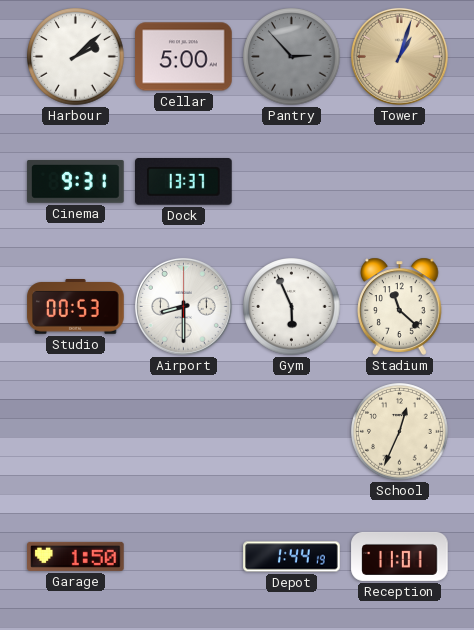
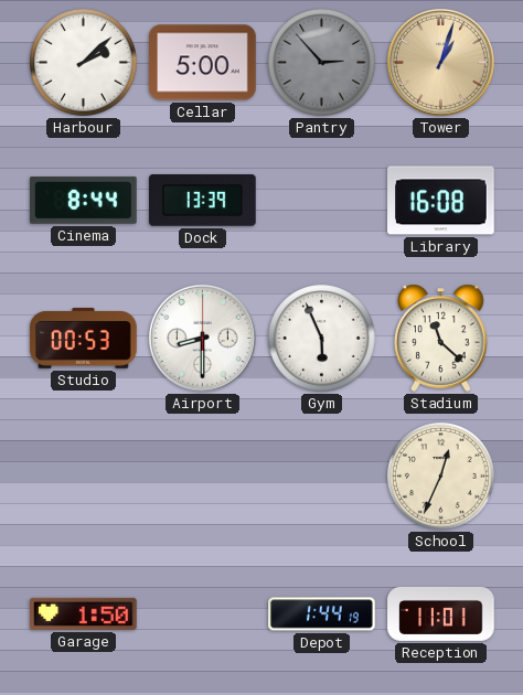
Cinema: 9:31 -> 8:44
Dock: 13:37 -> 13:39
Library: none -> 16:08
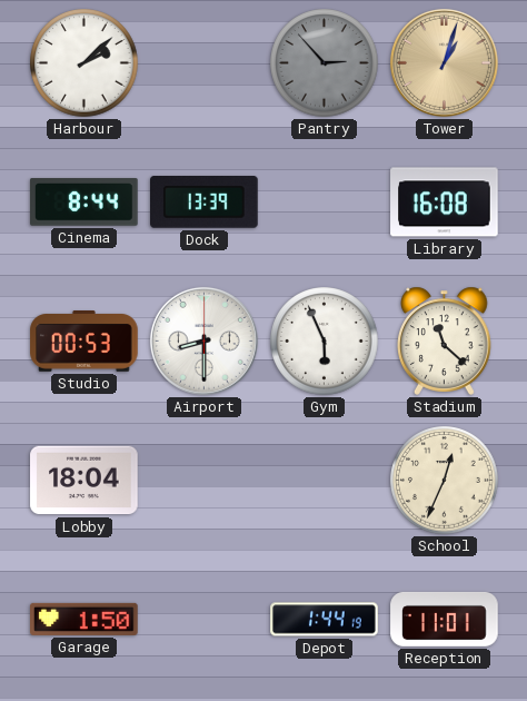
Cellar: 5:00 -> none
Lobby: none -> 18:04
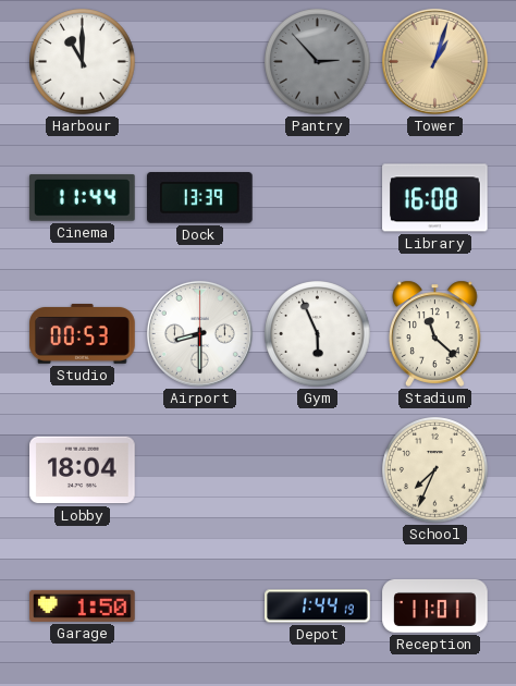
Harbour: 2:08 -> 11:00
Cinema: 8:44 -> 11:44
School: 12:34 -> 7:34
